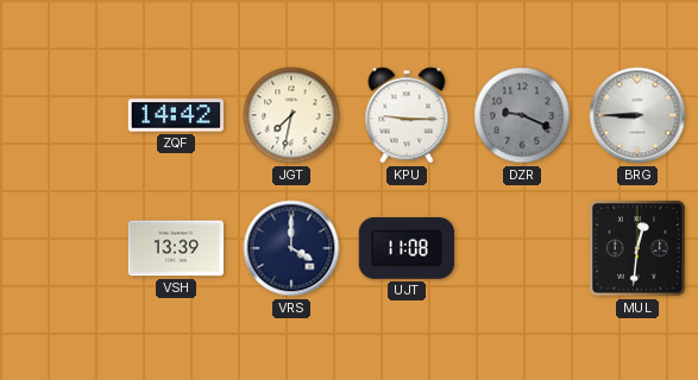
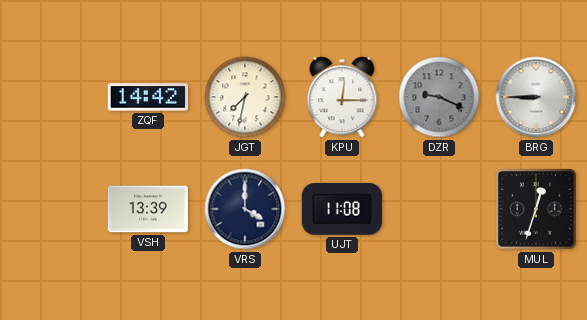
KPU: 9:15 -> 12:15
MUL: 12:31 -> 12:33
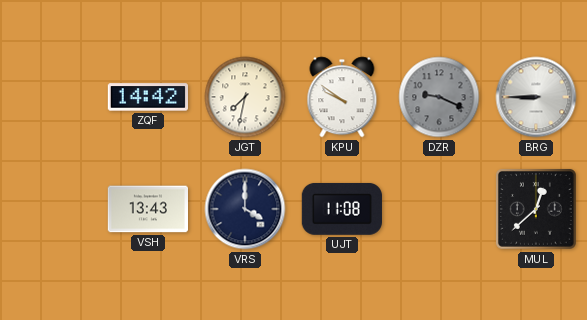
KPU: 12:15 -> 9:51
VSH: 13:39 -> 13:43
MUL: 12:33 -> 12:38
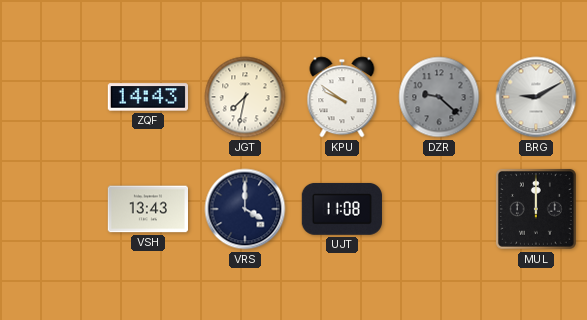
ZQF: 14:42 -> 14:43
DZR: 9:19 -> 9:22
BRG: 8:45 -> 9:10
MUL: 12:38 -> 12:00
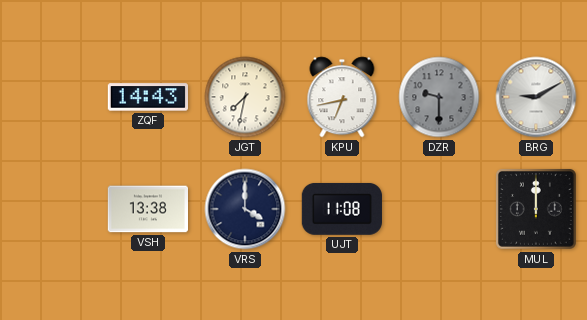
KPU: 9:51 -> 6:43
DZR: 9:22 -> 9:30
VSH: 13:43 -> 13:38
